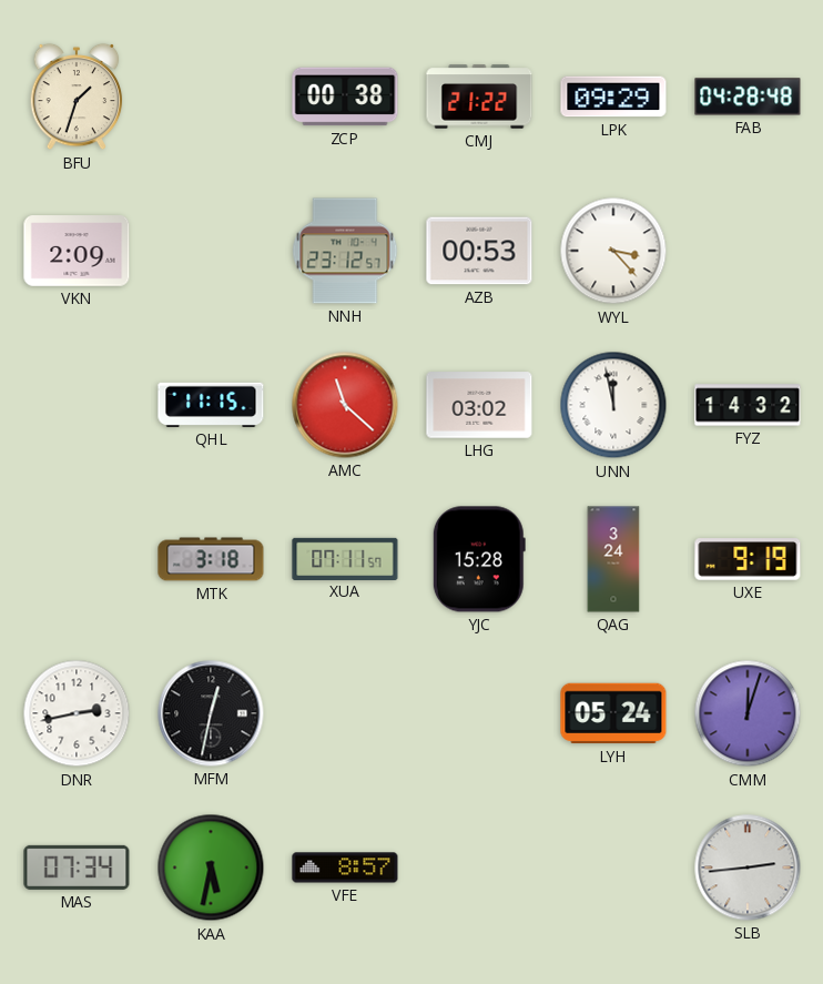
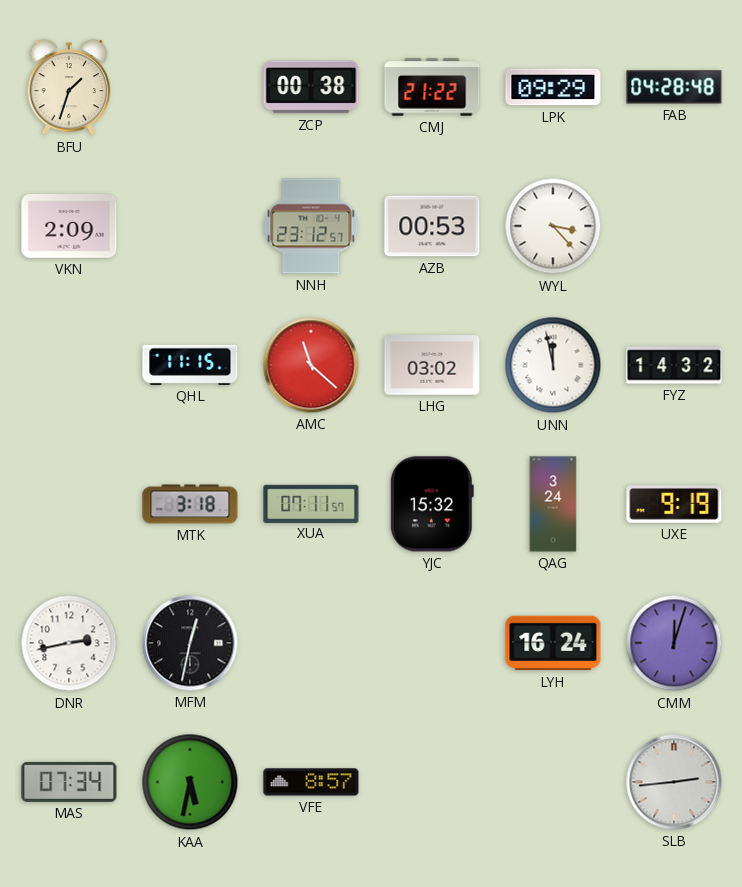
YJC: 15:28 -> 15:32
LYH: 05:24 -> 16:24
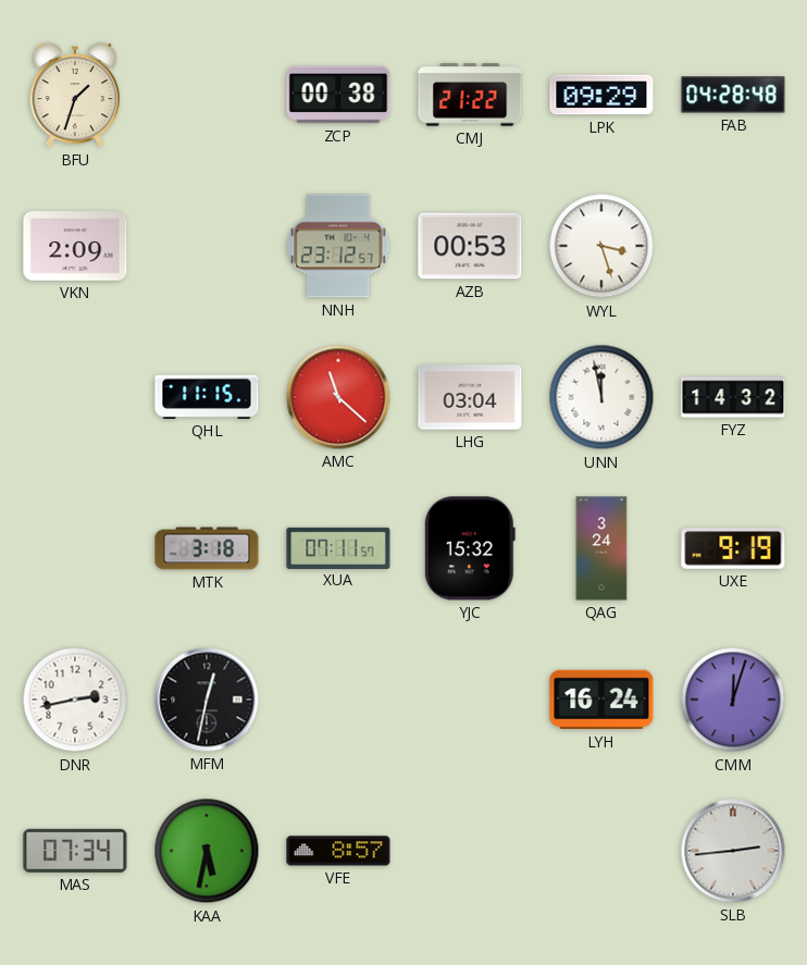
WYL: 3:23 -> 3:27
LHG: 03:02 -> 03:04
